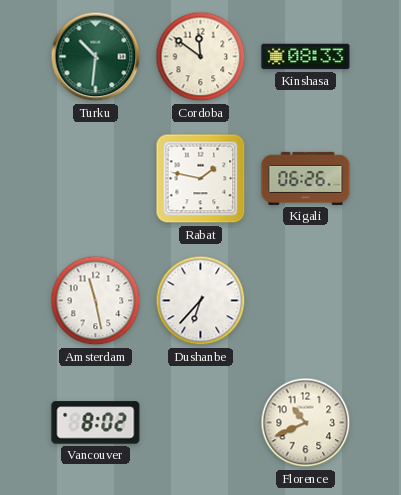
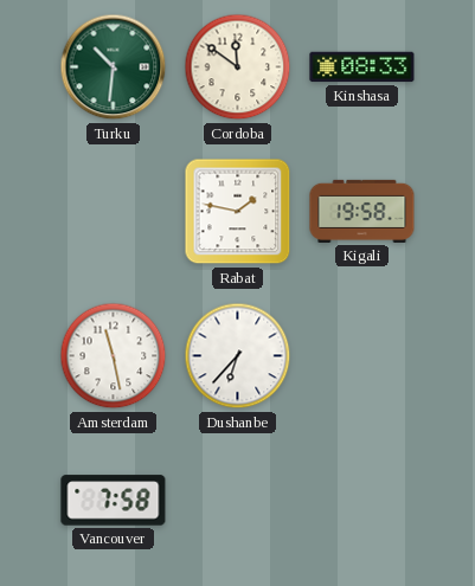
Kigali: 06:26 -> 19:58
Vancouver: 8:02 -> 7:58
Florence: 10:41 -> none
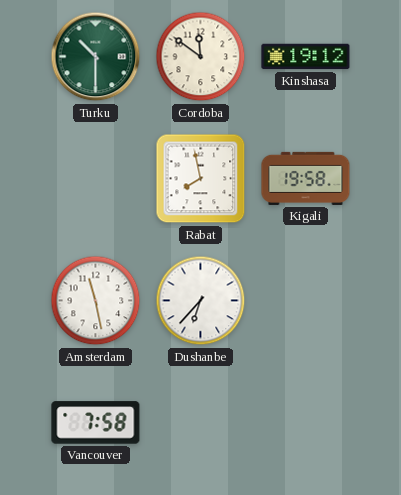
Turku: 10:31 -> 10:30
Kinshasa: 08:33 -> 19:12
Rabat: 1:47 -> 7:58
